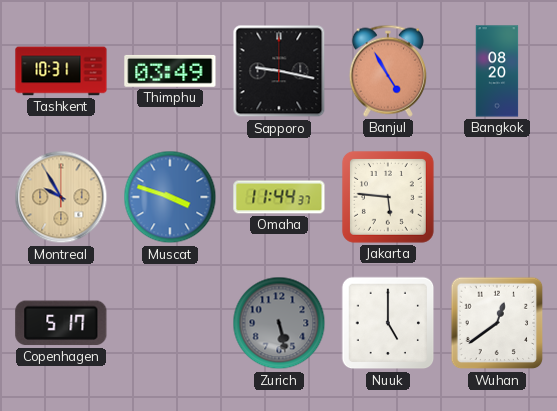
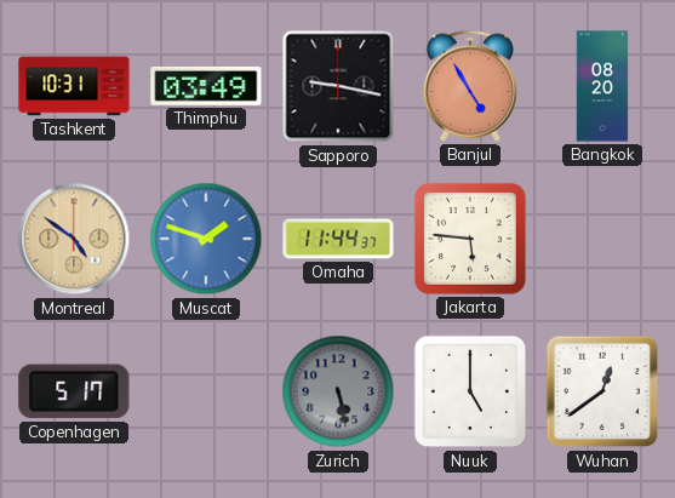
Montreal: 9:55 -> 4:51
Muscat: 3:48 -> 1:48
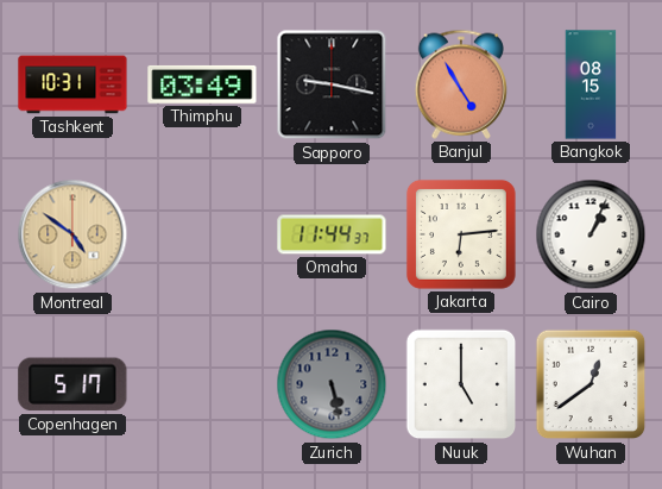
Bangkok: 08:20 -> 08:15
Muscat: 1:48 -> none
Jakarta: 5:46 -> 6:14
Cairo: none -> 1:04
